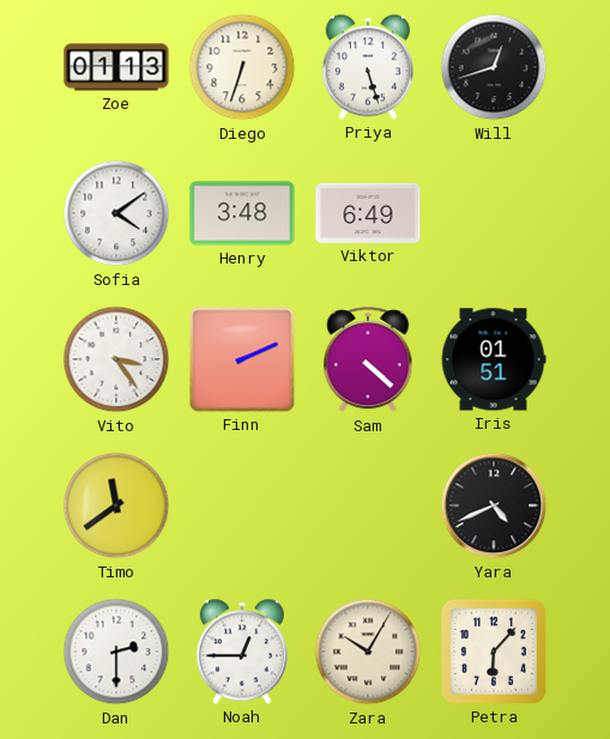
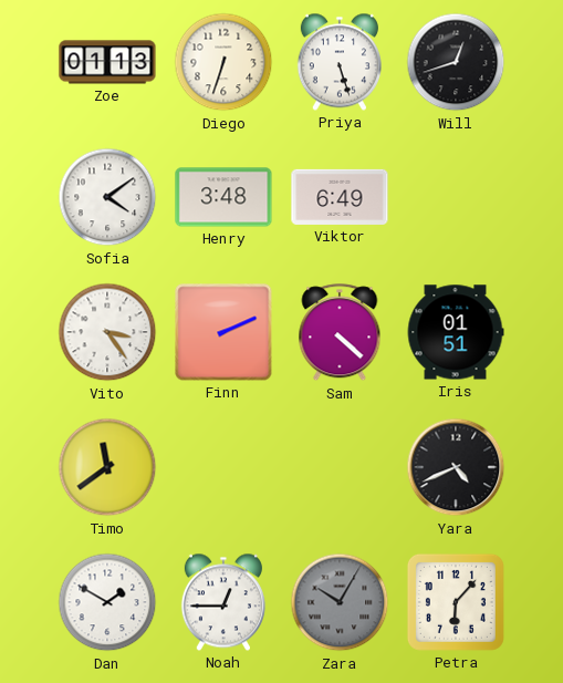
Dan: 2:30 -> 1:50
Zara dial: cream -> grey
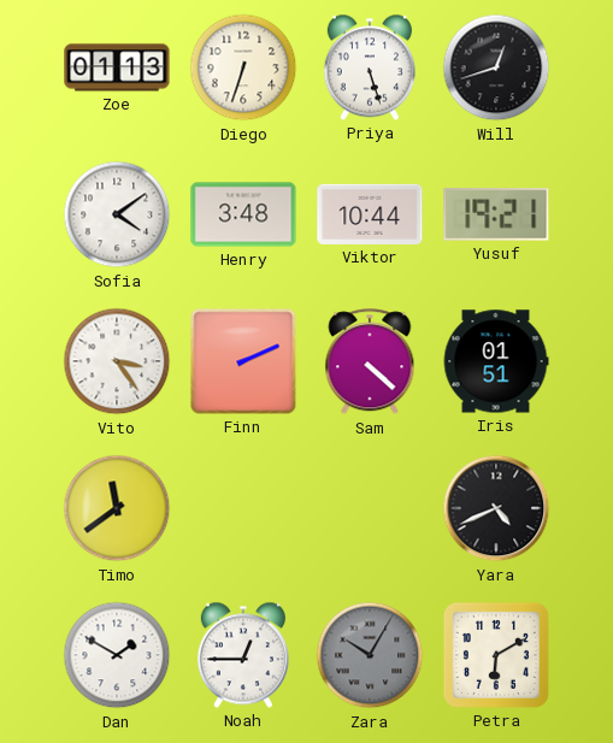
Viktor: 6:49 -> 10:44
Yusuf: none -> 19:21
Petra: 6:07 -> 6:10
